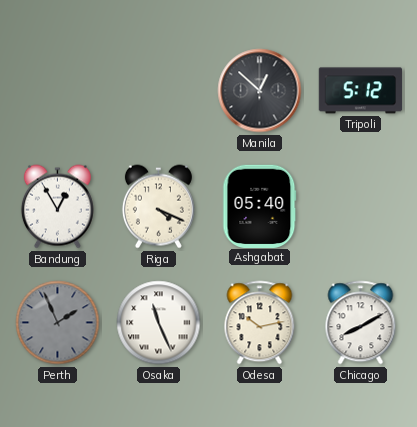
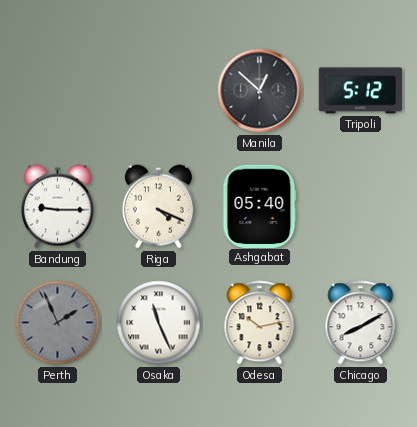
Bandung: 12:55 -> 9:15
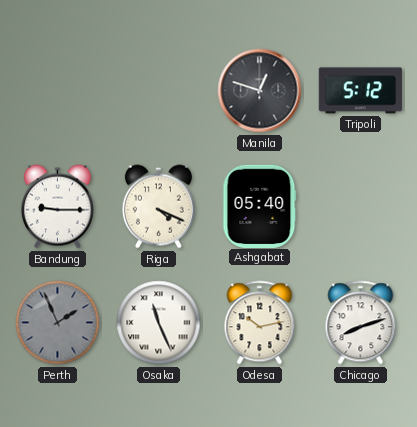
Manila: 12:52 -> 12:48
Chicago: 8:10 -> 8:12
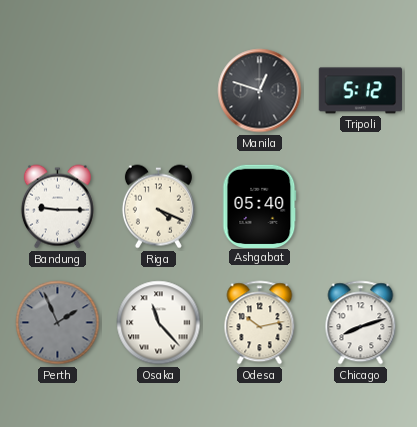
Osaka: 11:26 -> 11:23
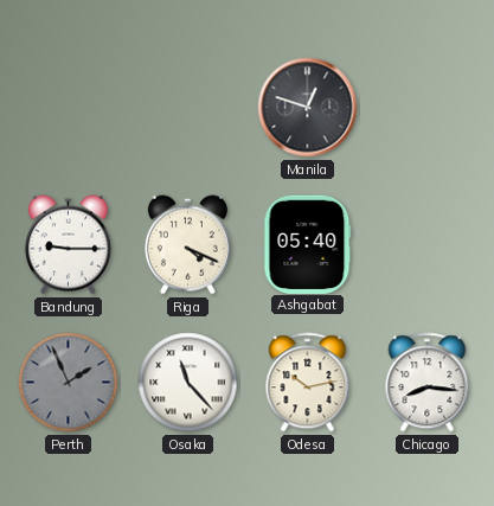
Tripoli: 5:12 -> none
Chicago: 8:12 -> 8:16
